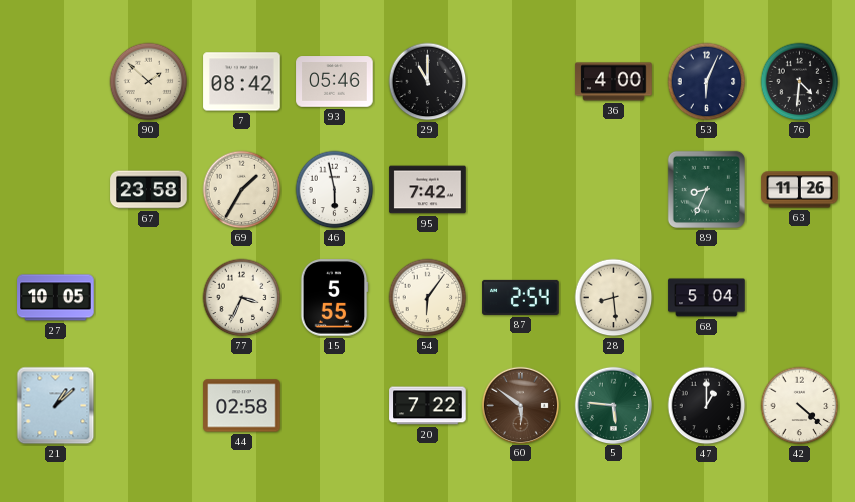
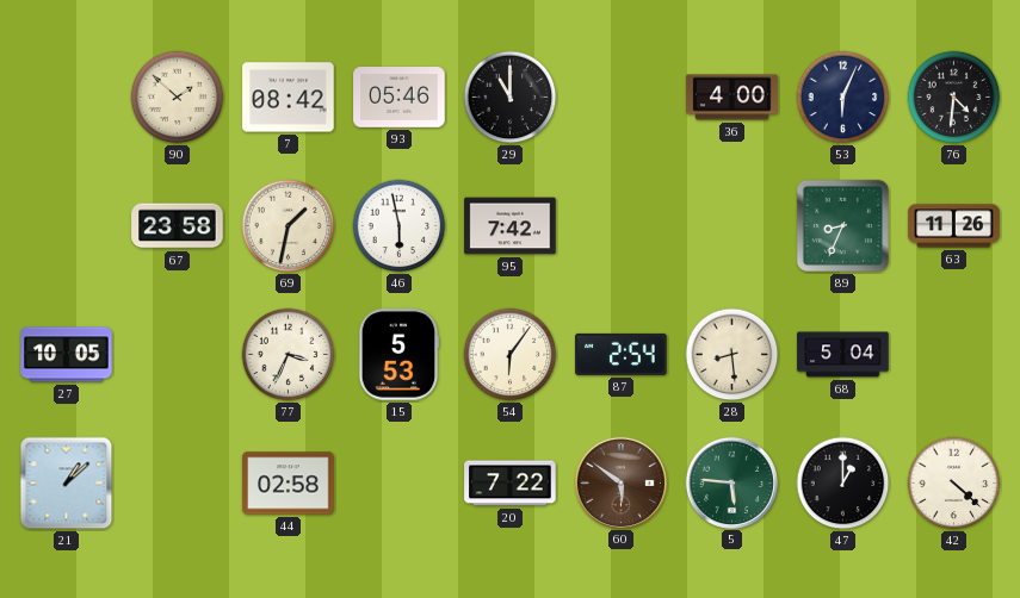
69: 1:35 -> 1:32
15: 5:55 -> 5:53
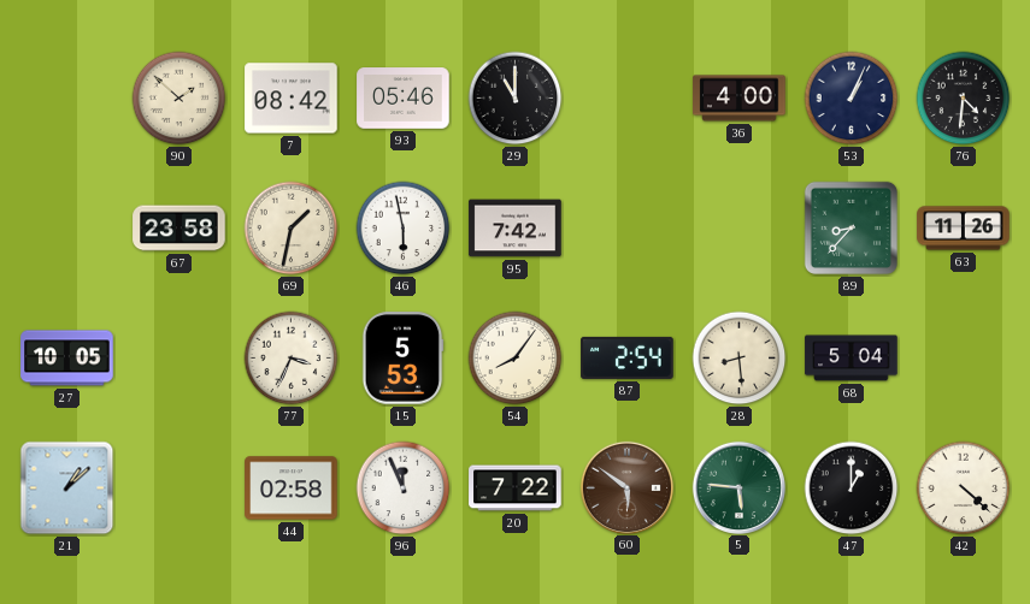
53: 6:04 -> 1:04
89: 8:34 -> 8:37
54: 6:06 -> 8:06
96: none -> 11:56
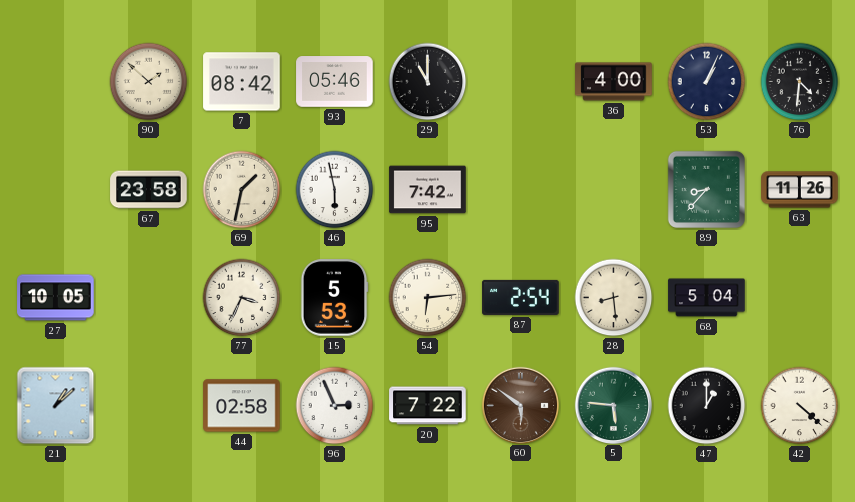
54: 8:06 -> 6:14
96: 11:56 -> 2:56
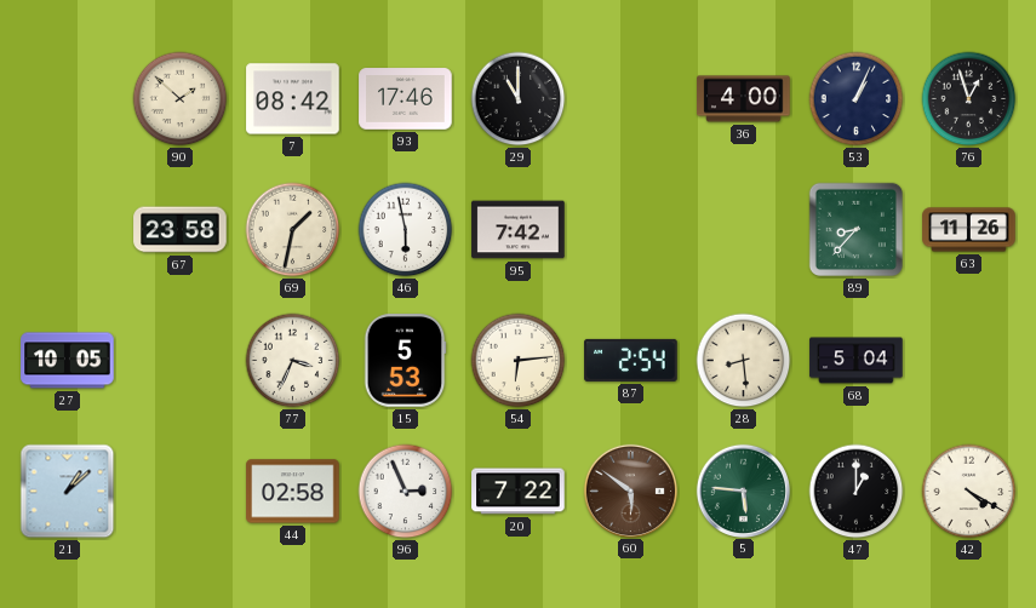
93: 05:46 -> 17:46
76: 4:31 -> 12:57
42: 4:22 -> 4:20
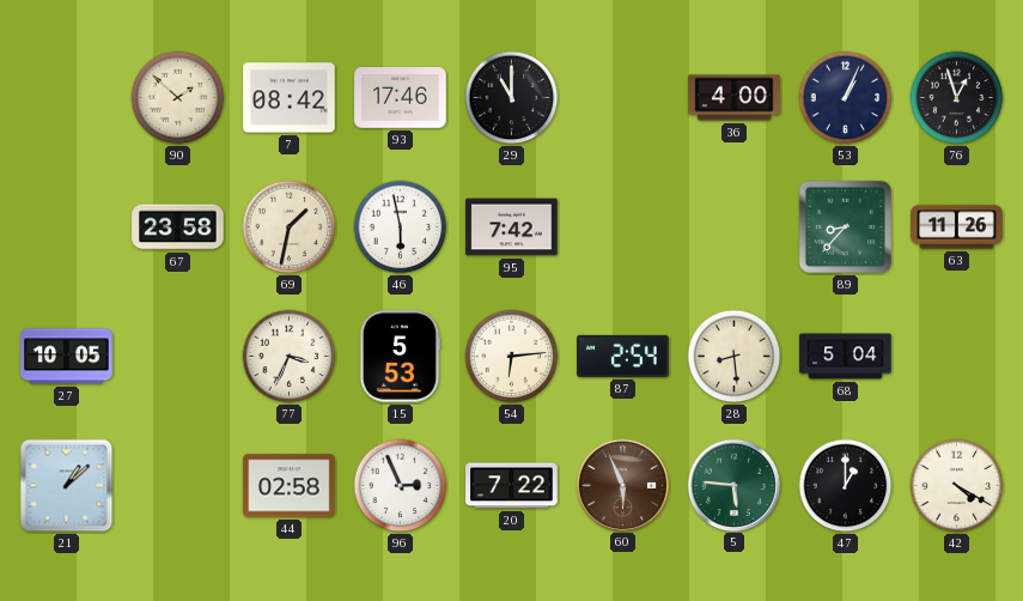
60: 5:51 -> 5:56
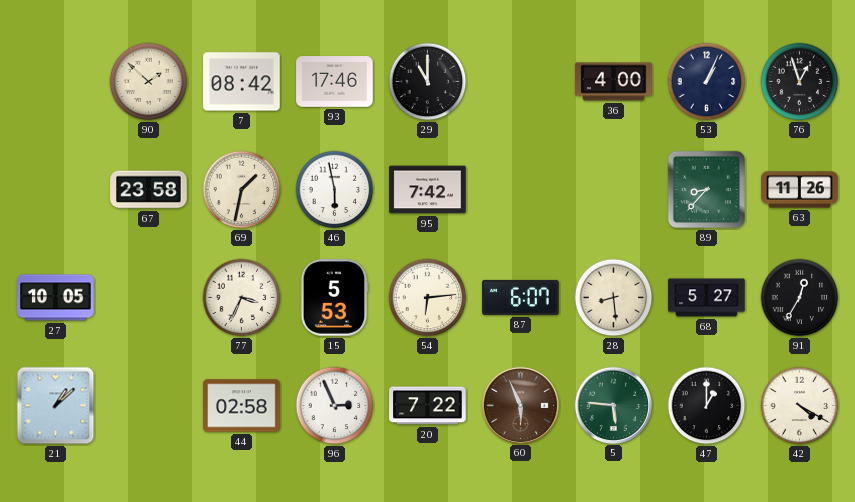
87: 2:54 -> 6:07
68: 5:04 -> 5:27
91: none -> 12:35
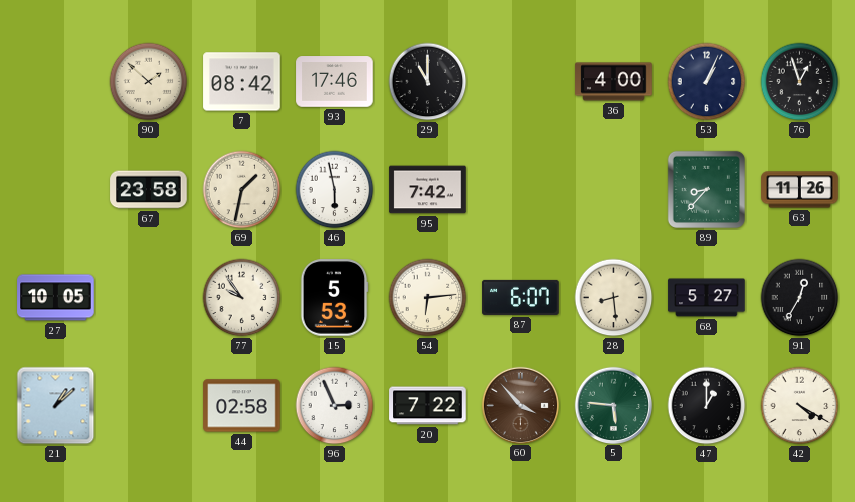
77: 3:34 -> 9:54
60: 5:56 -> 3:53
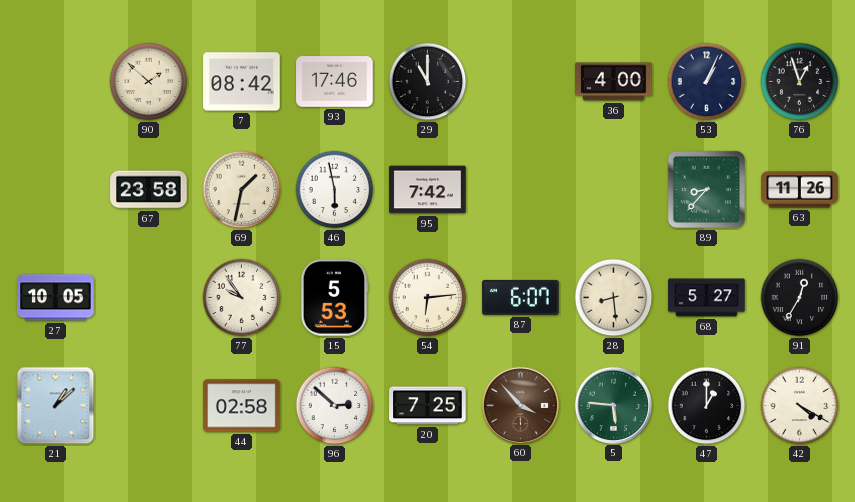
96: 2:56 -> 2:52
20: 7:22 -> 7:25
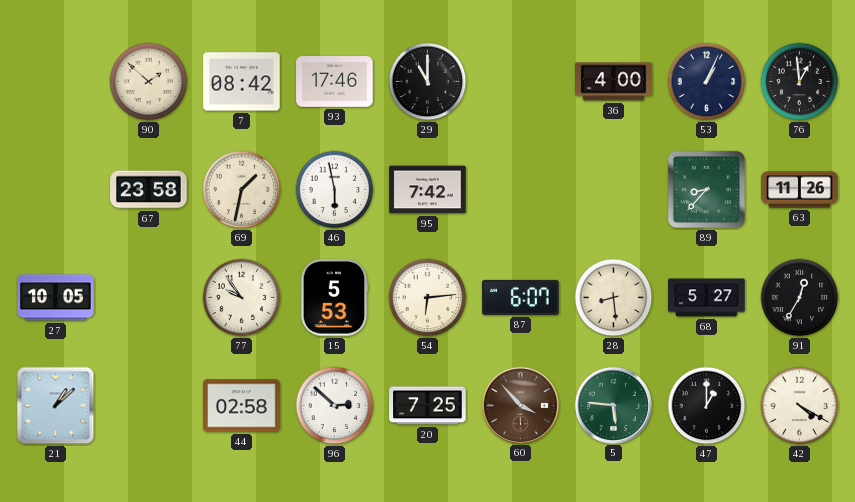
76: 12:57 -> 12:59
